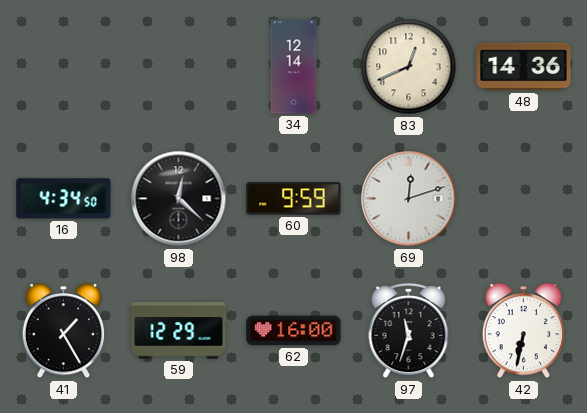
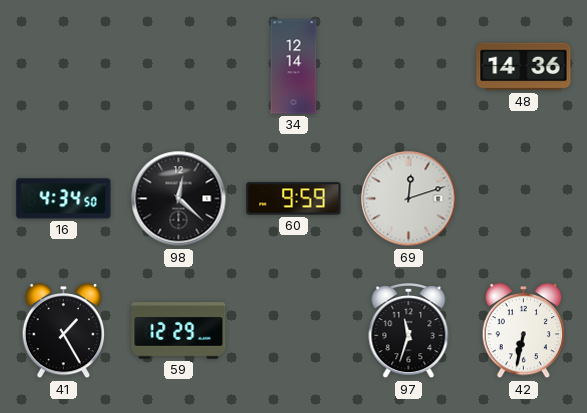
83: 12:41 -> none
62: 16:00 -> none
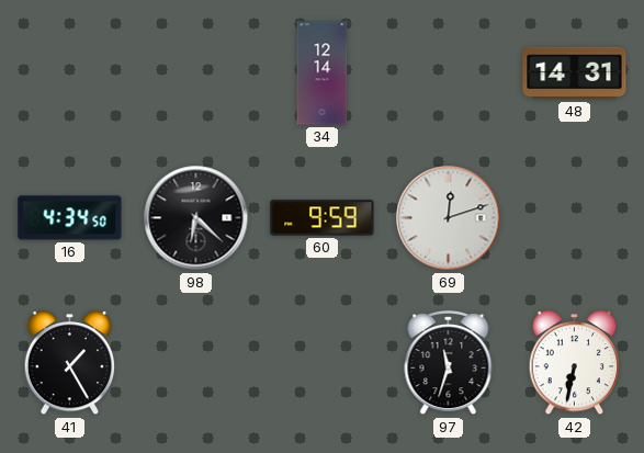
48: 14:36 -> 14:31
98: 12:22 -> 6:22
59: 12:29 -> none
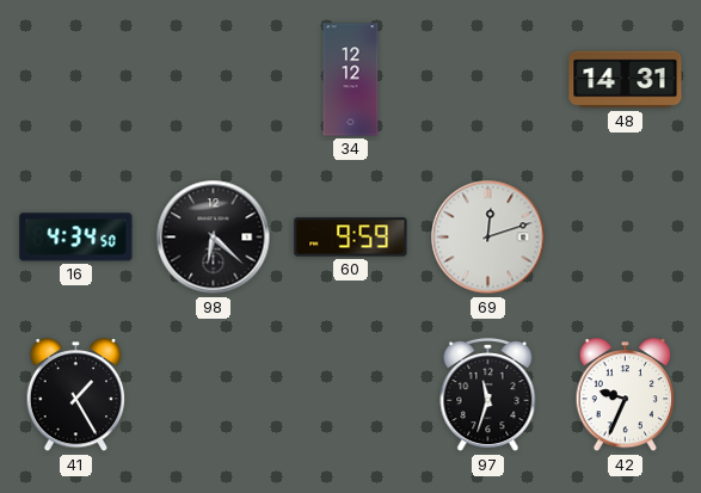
34: 12:14 -> 12:12
42: 6:32 -> 9:34
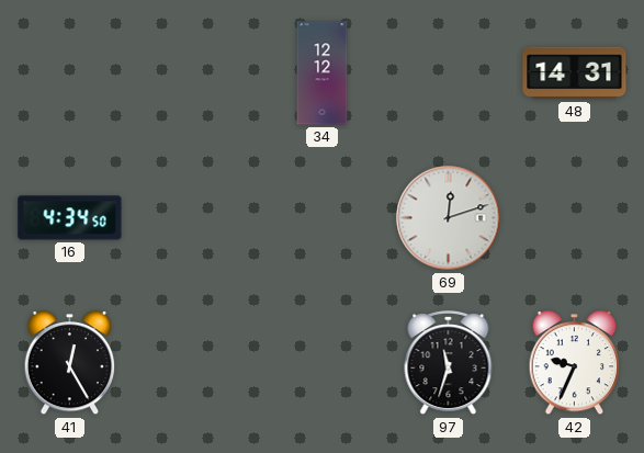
98: 6:22 -> none
60: 9:59 -> none
41: 1:25 -> 12:25
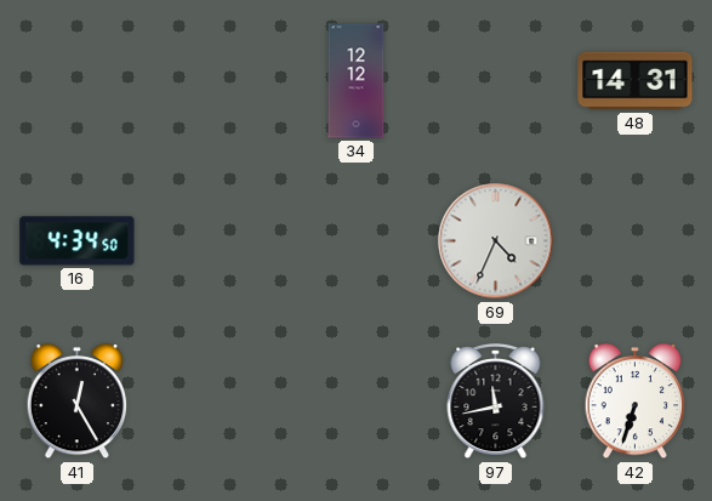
69: 12:12 -> 4:34
97: 11:33 -> 11:43
42: 9:34 -> 6:33
